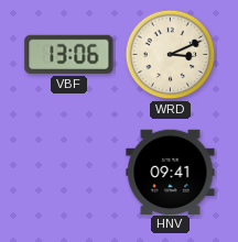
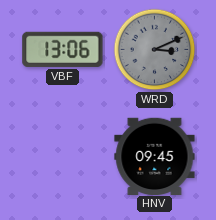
WRD dial: cream -> grey
HNV: 09:41 -> 09:45
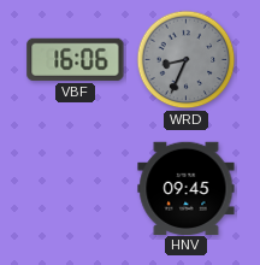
VBF: 13:06 -> 16:06
WRD: 3:11 -> 8:34
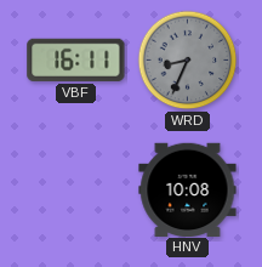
VBF: 16:06 -> 16:11
HNV: 09:45 -> 10:08
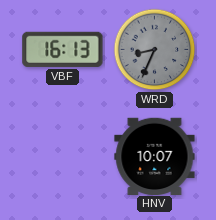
VBF: 16:11 -> 16:13
HNV: 10:08 -> 10:07
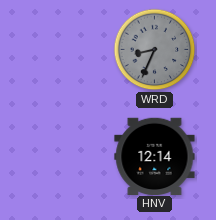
VBF: 16:13 -> none
HNV: 10:07 -> 12:14
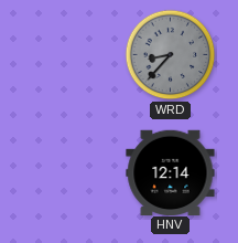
WRD: 8:34 -> 8:37
